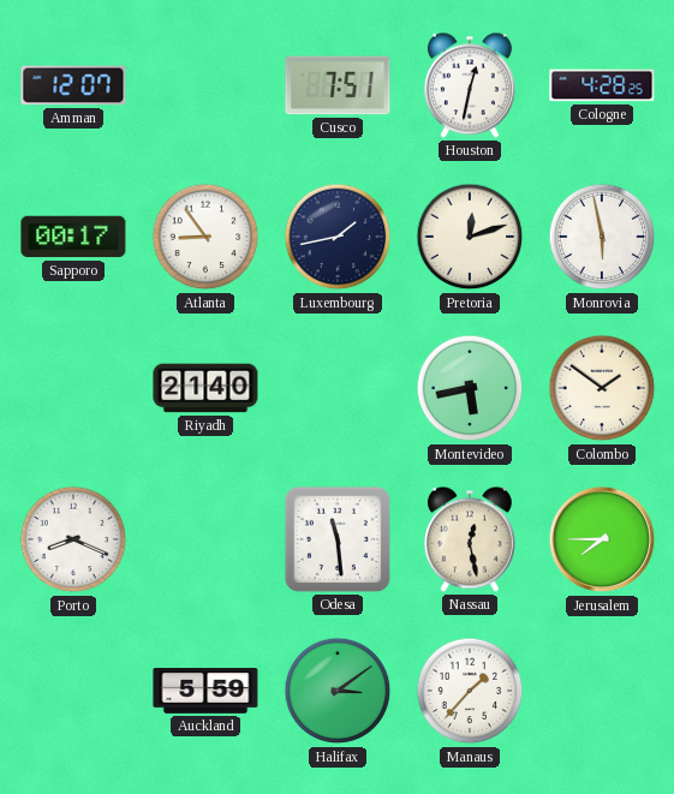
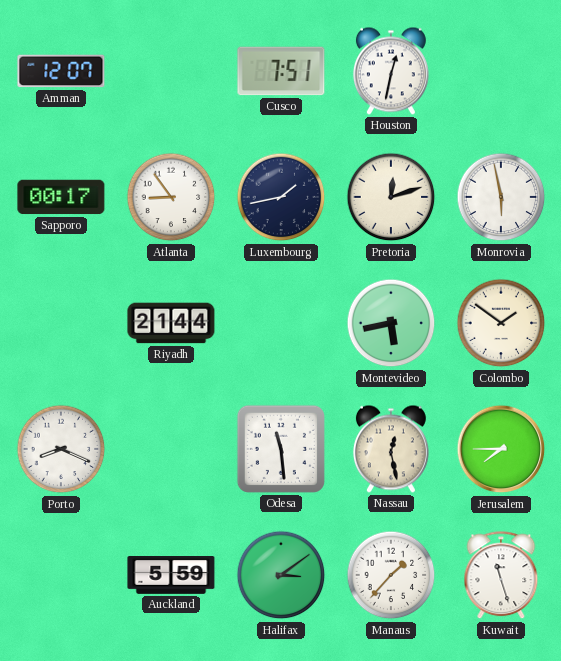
Cologne: 4:28 -> none
Riyadh: 21:40 -> 21:44
Kuwait: none -> 11:27
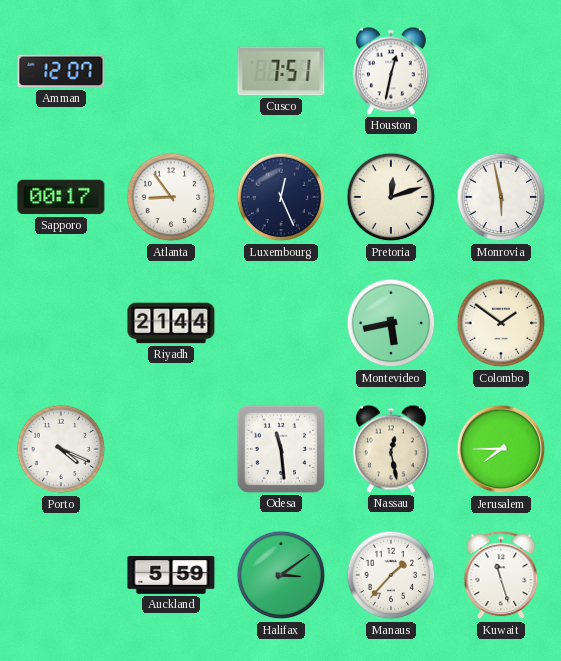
Luxembourg: 1:43 -> 12:26
Porto: 8:19 -> 4:19
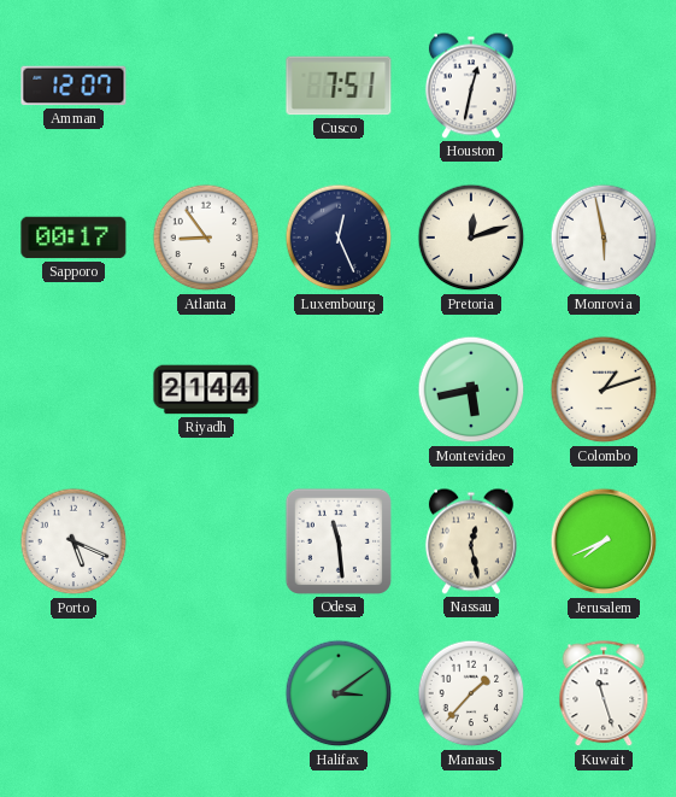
Colombo: 1:51 -> 1:12
Porto: 4:19 -> 5:19
Jerusalem: 7:45 -> 7:41
Auckland: 5:59 -> none
